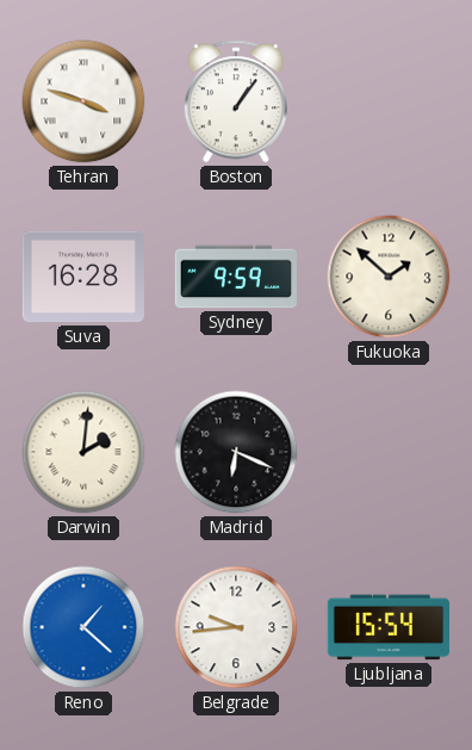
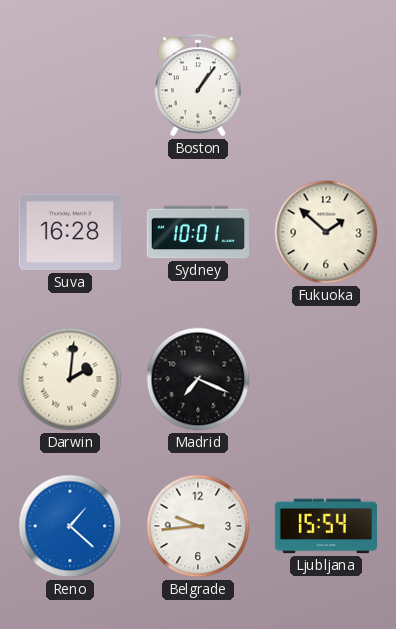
Tehran: 3:48 -> none
Sydney: 9:59 -> 10:01
Madrid: 6:19 -> 7:19
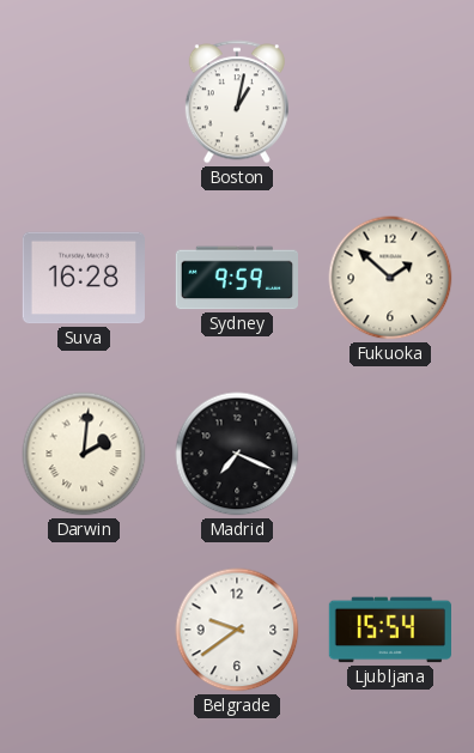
Boston: 1:06 -> 1:02
Sydney: 10:01 -> 9:59
Reno: 1:22 -> none
Belgrade: 9:44 -> 9:39
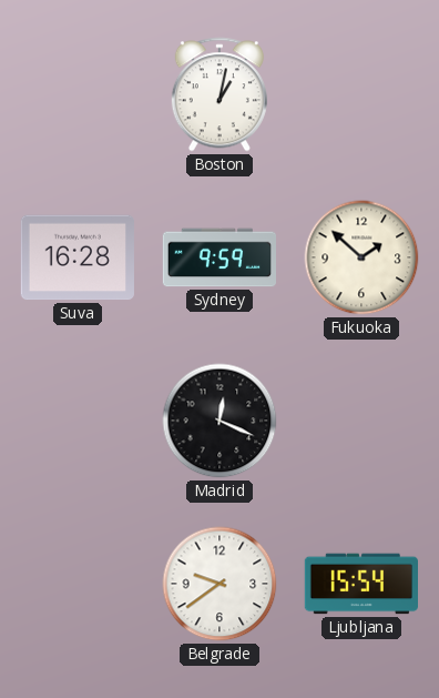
Darwin: 2:01 -> none
Madrid: 7:19 -> 12:19
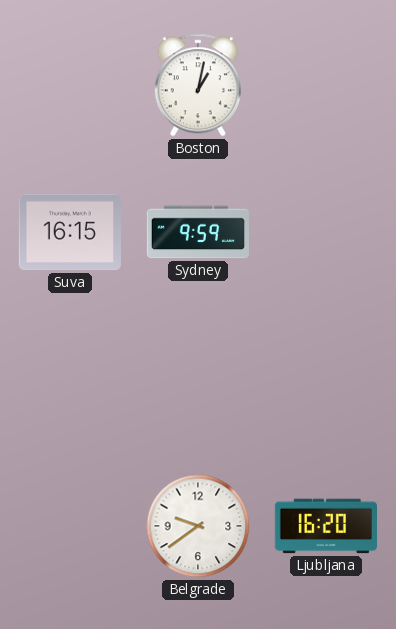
Suva: 16:28 -> 16:15
Fukuoka: 1:52 -> none
Madrid: 12:19 -> none
Ljubljana: 15:54 -> 16:20
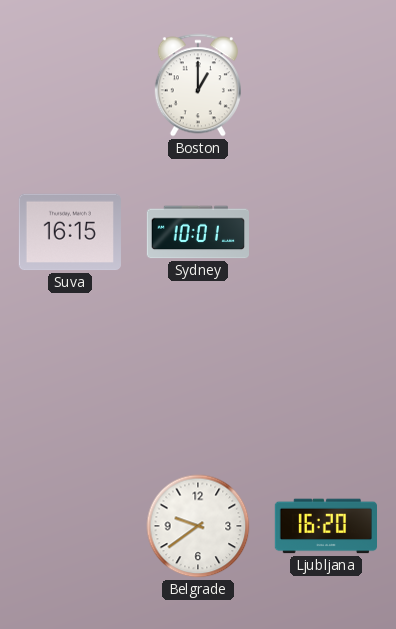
Boston: 1:02 -> 1:00
Sydney: 9:59 -> 10:01
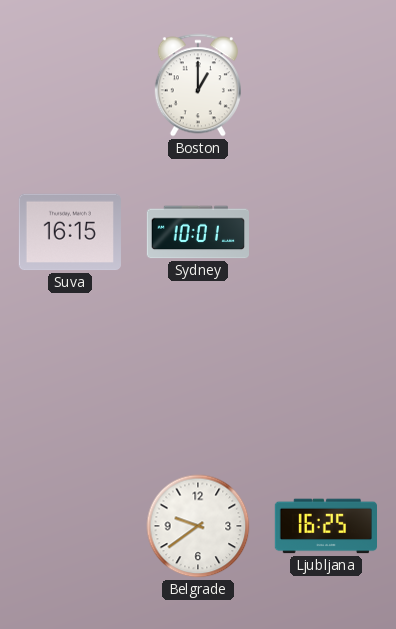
Ljubljana: 16:20 -> 16:25
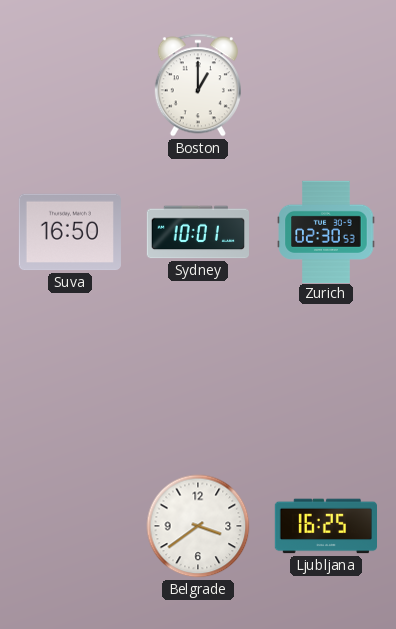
Suva: 16:15 -> 16:50
Zurich: none -> 02:30
Belgrade: 9:39 -> 3:39
